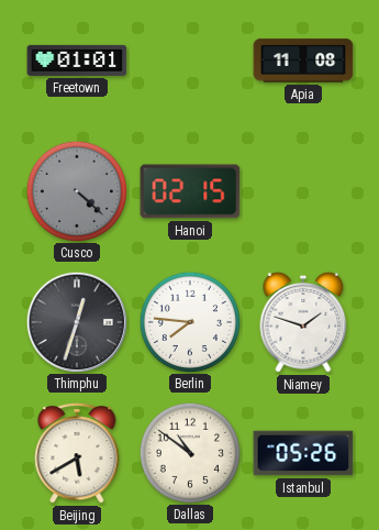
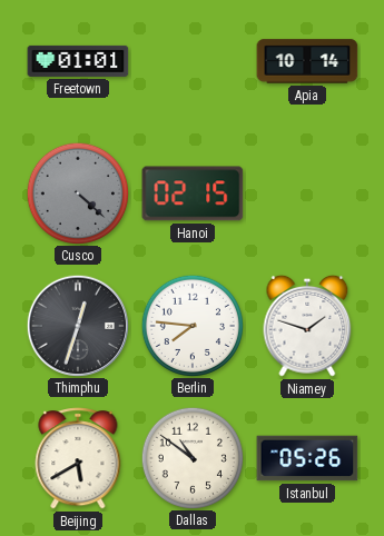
Apia: 11:08 -> 10:14
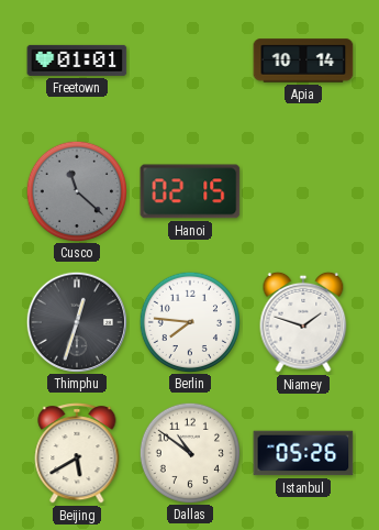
Cusco: 4:22 -> 11:22
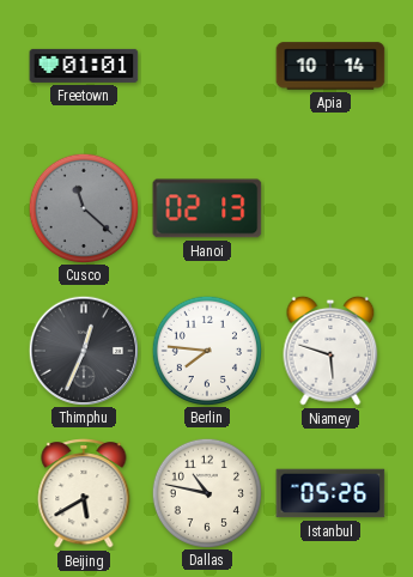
Hanoi: 02:15 -> 02:13
Thimphu: 12:33 -> 12:34
Niamey: 1:48 -> 5:48
Dallas: 10:51 -> 10:47
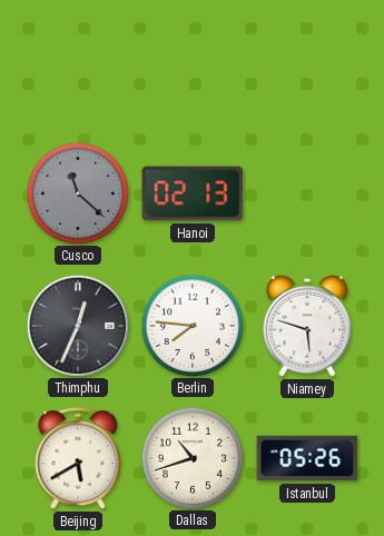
Freetown: 01:01 -> none
Apia: 10:14 -> none
Dallas: 10:47 -> 10:42
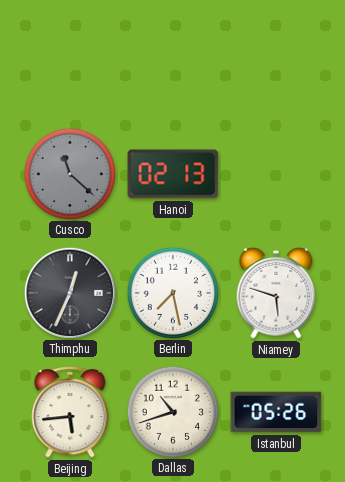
Berlin: 7:46 -> 7:28
Beijing: 5:40 -> 5:44
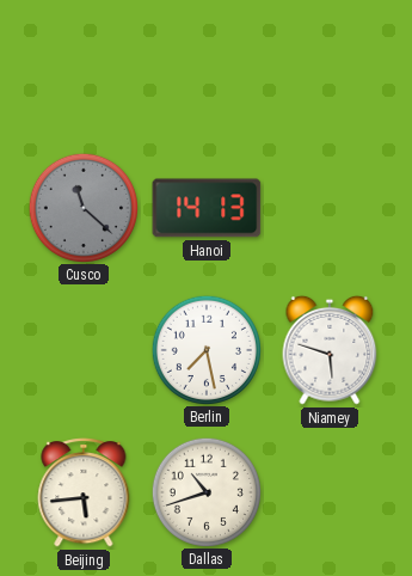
Hanoi: 02:13 -> 14:13
Thimphu: 12:34 -> none
Istanbul: 05:26 -> none
